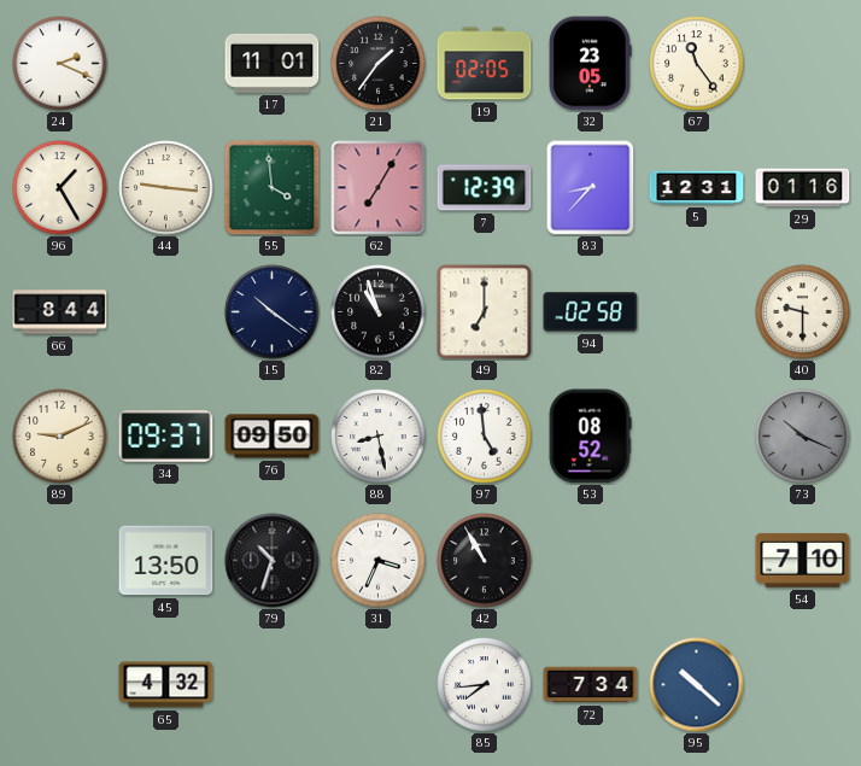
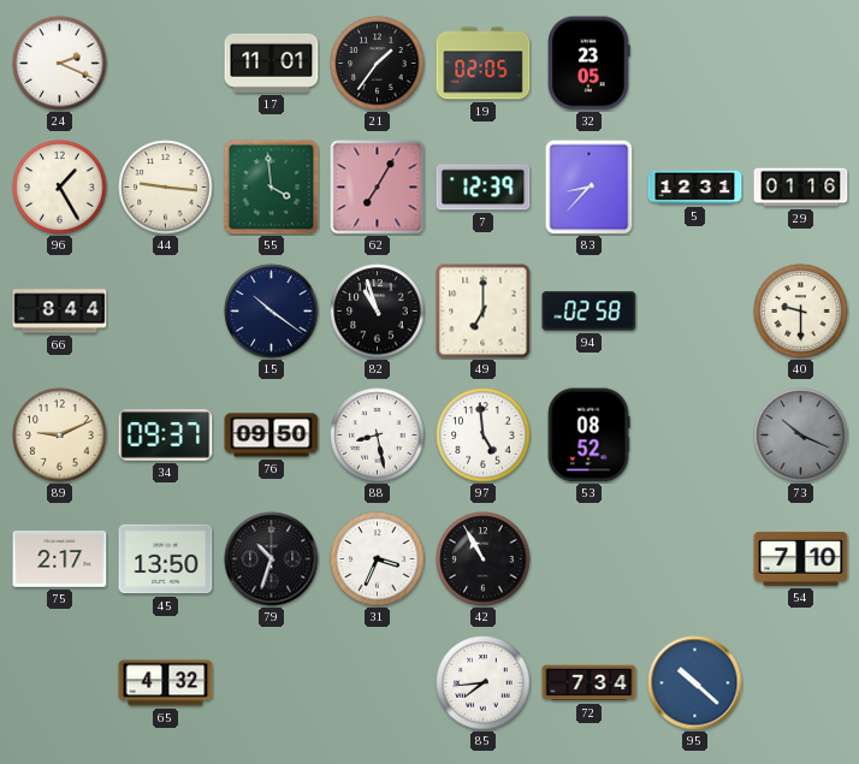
67: 11:24 -> none
75: none -> 2:17
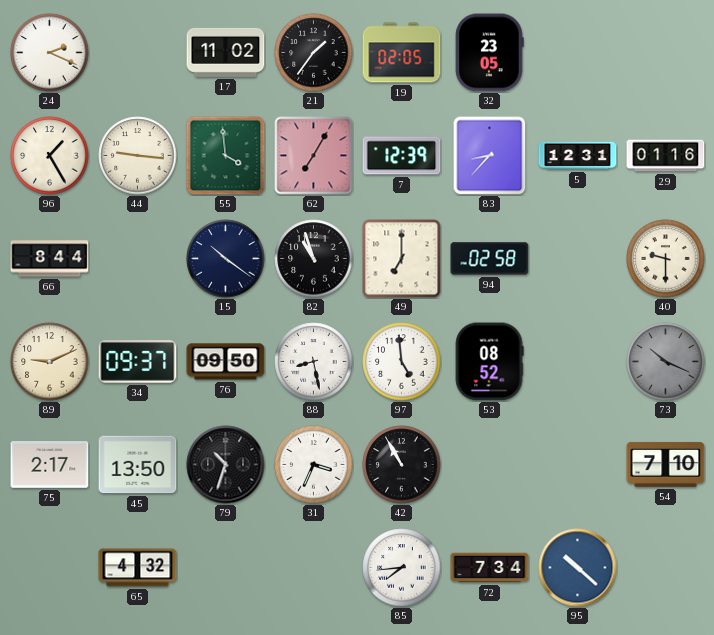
17: 11:01 -> 11:02
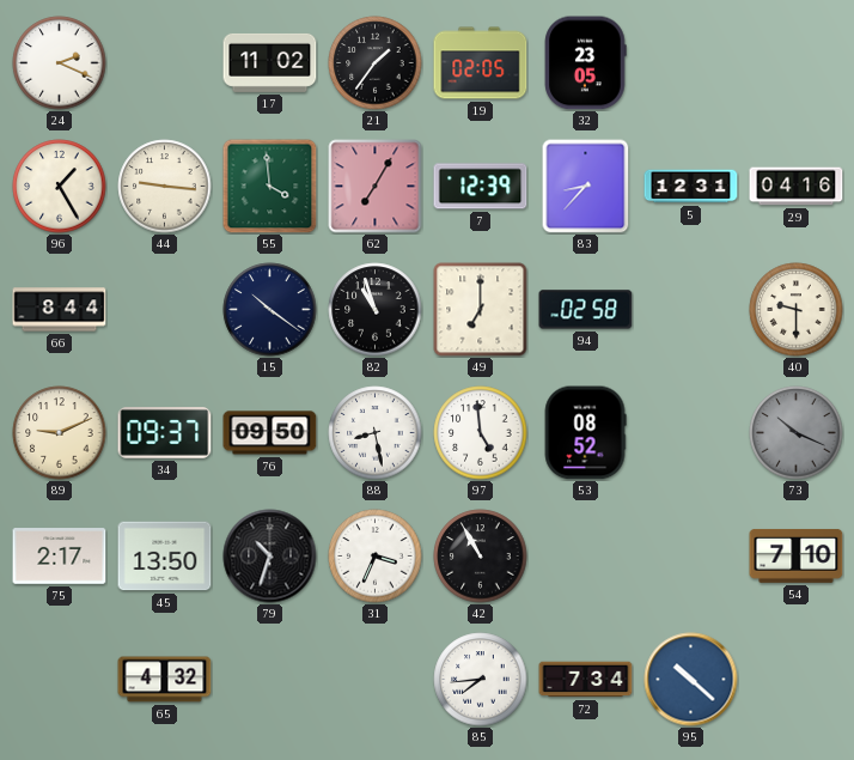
29: 01:16 -> 04:16
